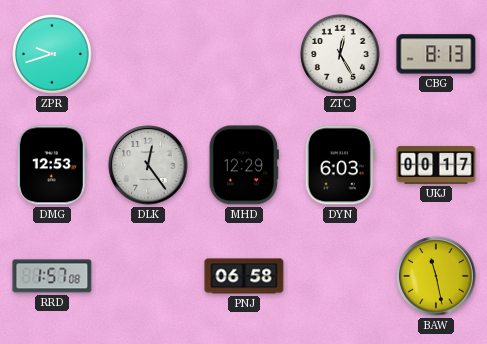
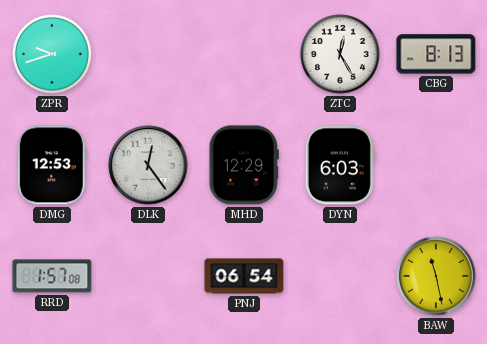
UKJ: 00:17 -> none
PNJ: 06:58 -> 06:54
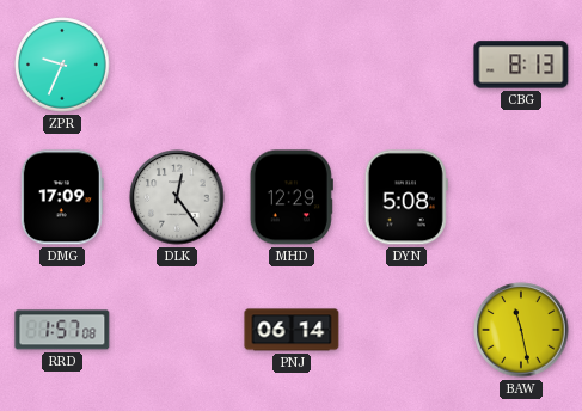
ZPR: 9:42 -> 9:34
ZTC: 12:25 -> none
DMG: 12:53 -> 17:09
DYN: 6:03 -> 5:08
PNJ: 06:54 -> 06:14
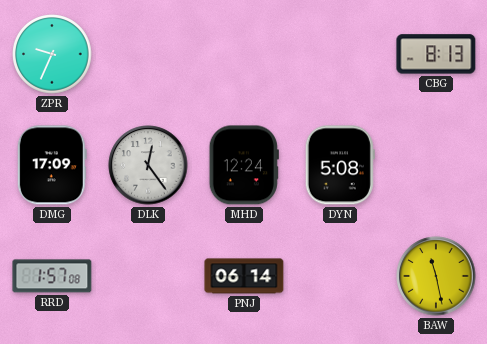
MHD: 12:29 -> 12:24
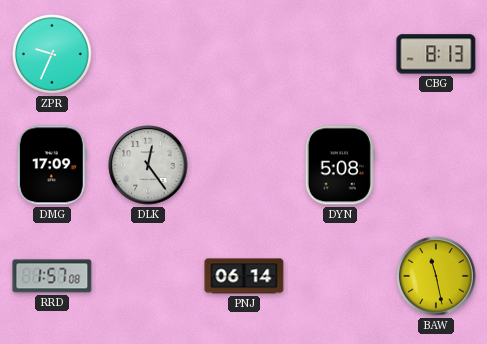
MHD: 12:24 -> none
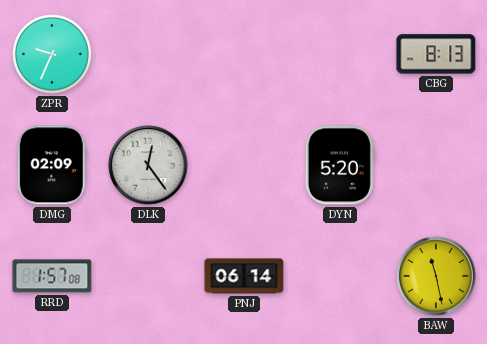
DMG: 17:09 -> 02:09
DYN: 5:08 -> 5:20
